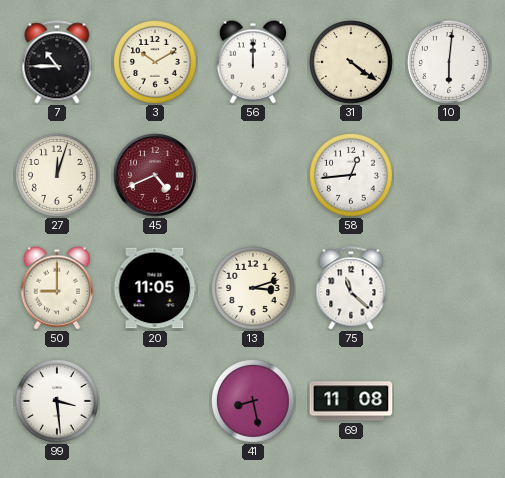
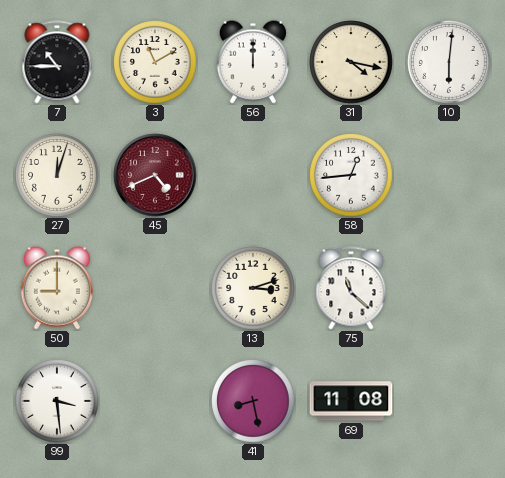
3: 10:10 -> 11:10
31: 4:21 -> 4:17
20: 11:05 -> none
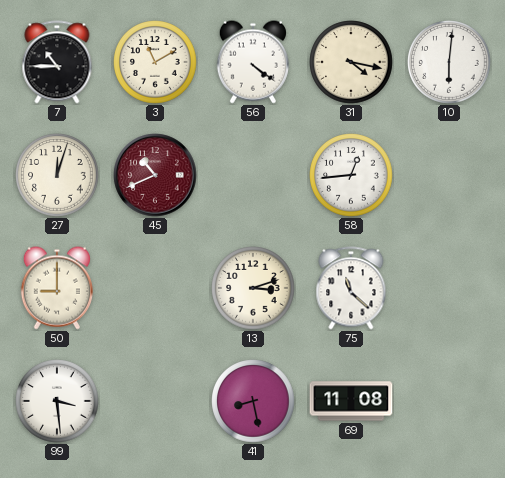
56: 12:00 -> 4:21
45: 4:41 -> 10:41
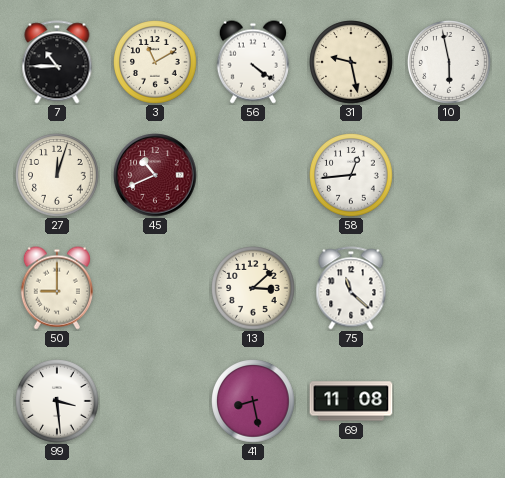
31: 4:17 -> 9:28
10: 6:01 -> 5:58
13: 3:12 -> 3:08
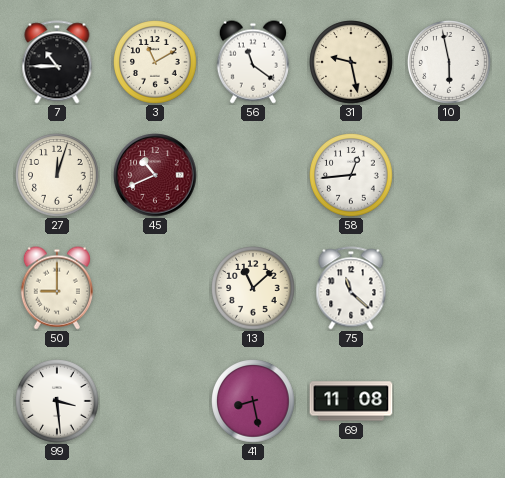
56: 4:21 -> 11:21
13: 3:08 -> 11:08
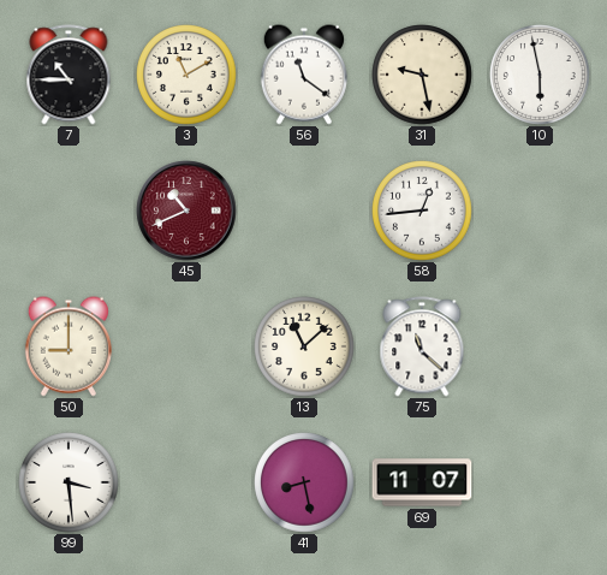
27: 12:03 -> none
69: 11:08 -> 11:07
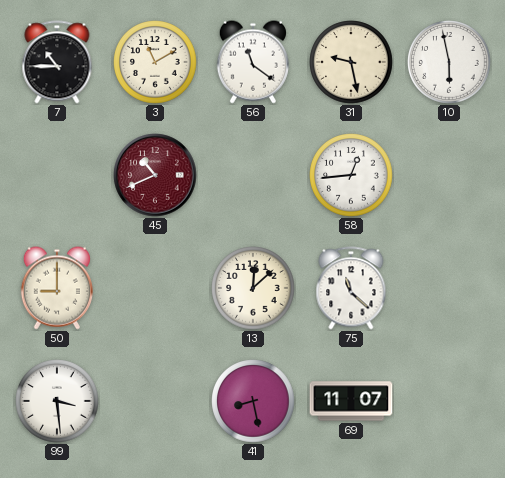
13: 11:08 -> 12:08
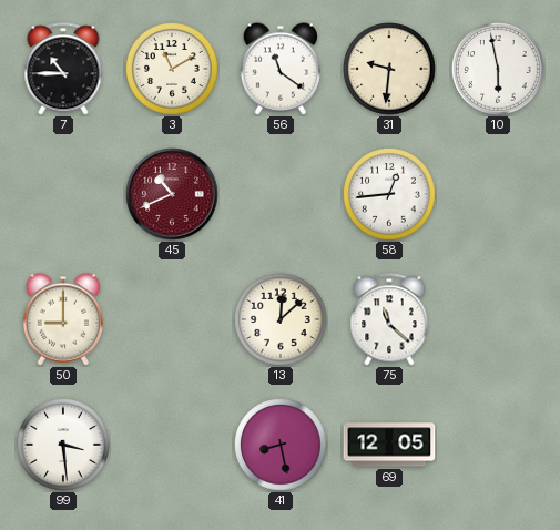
31: 9:28 -> 9:31
69: 11:07 -> 12:05
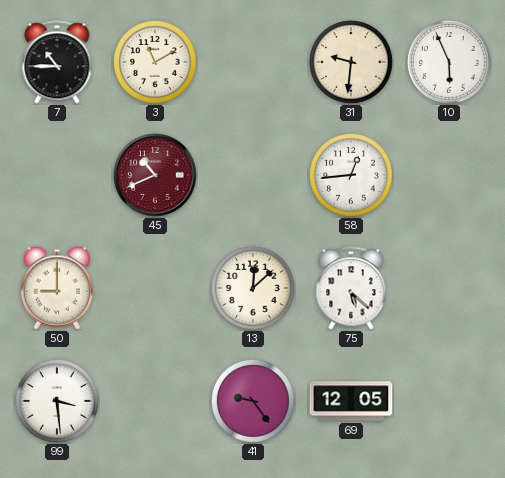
56: 11:21 -> none
10: 5:58 -> 5:56
75: 11:22 -> 5:22
41: 8:28 -> 9:24
